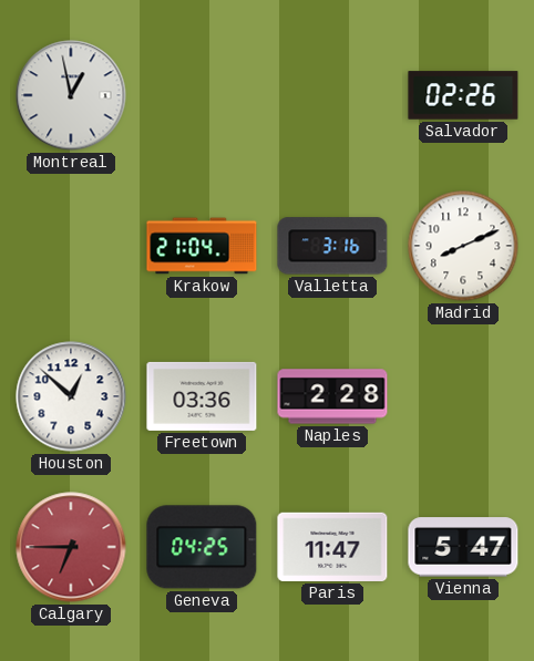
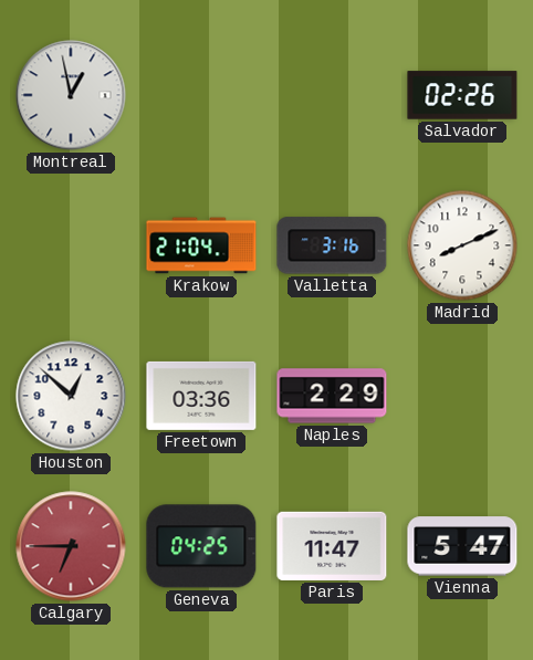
Naples: 2:28 -> 2:29
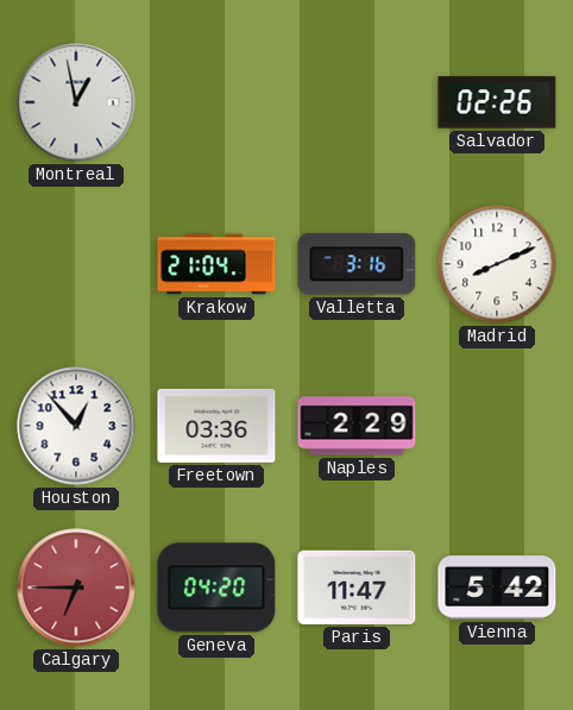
Houston: 12:52 -> 12:53
Geneva: 04:25 -> 04:20
Vienna: 5:47 -> 5:42
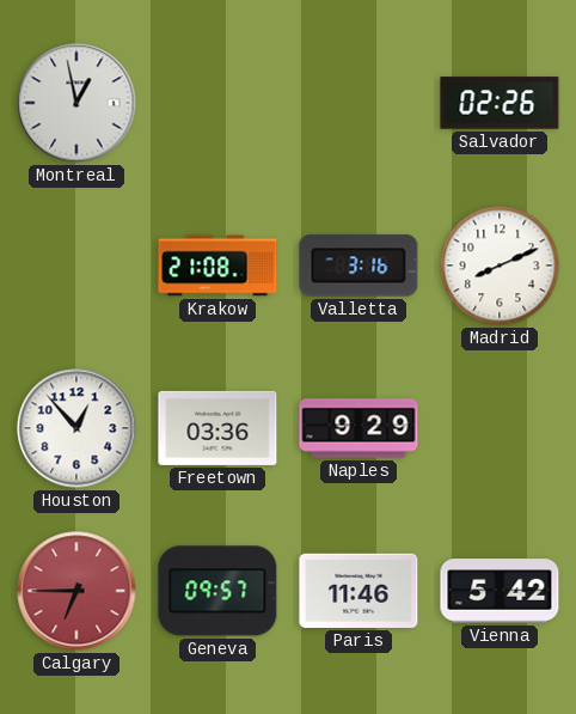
Krakow: 21:04 -> 21:08
Naples: 2:29 -> 9:29
Geneva: 04:20 -> 09:57
Paris: 11:47 -> 11:46
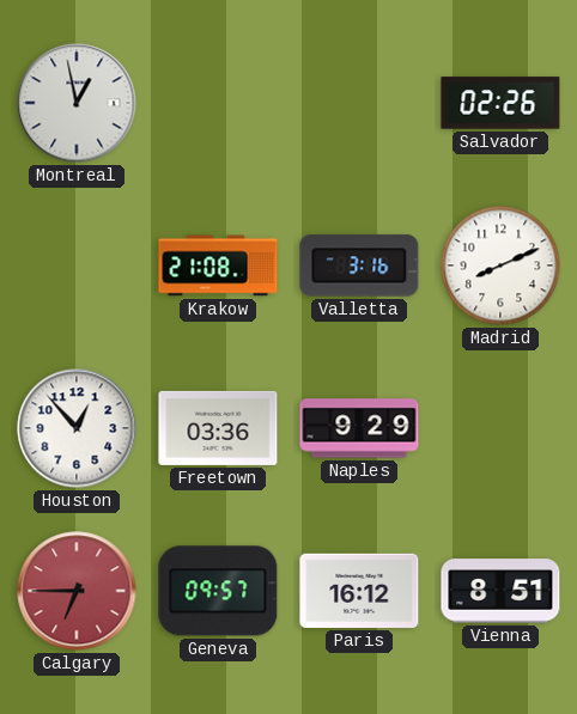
Paris: 11:46 -> 16:12
Vienna: 5:42 -> 8:51
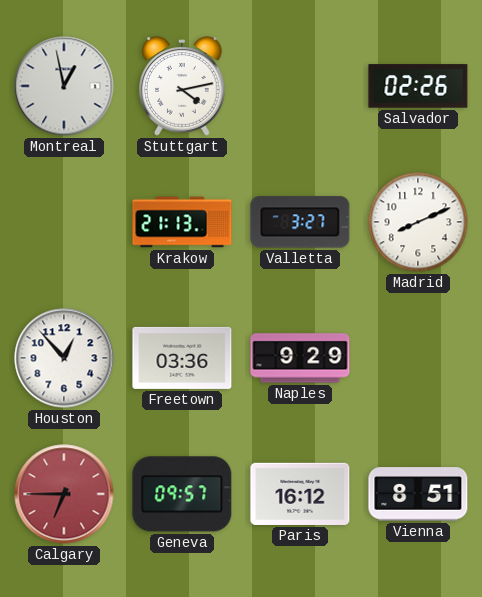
Stuttgart: none -> 4:13
Krakow: 21:08 -> 21:13
Valletta: 3:16 -> 3:27
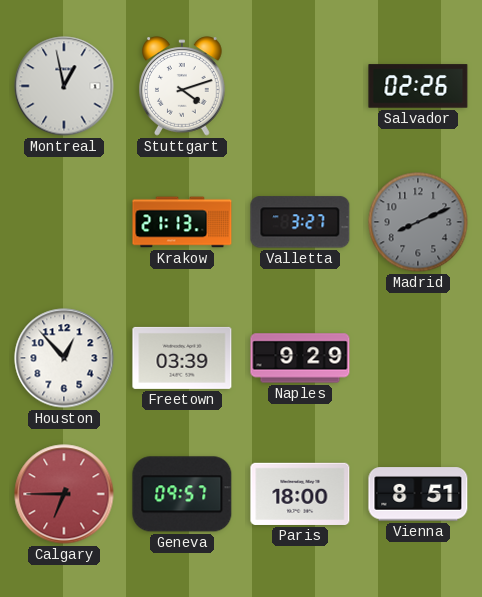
Stuttgart: 4:13 -> 4:12
Madrid dial: white -> grey
Freetown: 03:36 -> 03:39
Paris: 16:12 -> 18:00
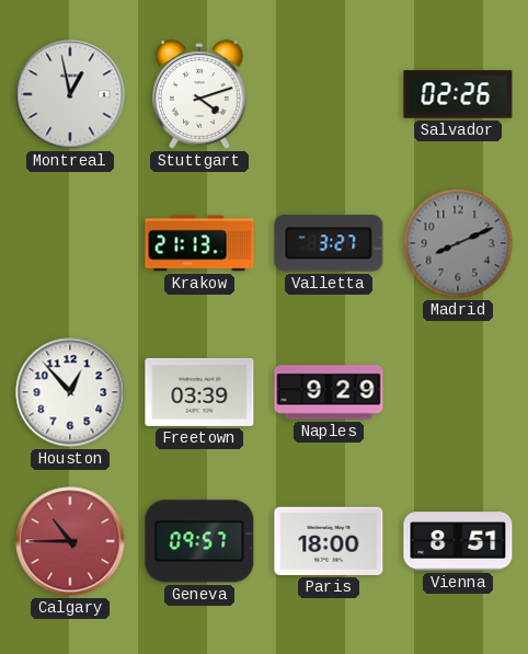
Calgary: 6:45 -> 10:45
